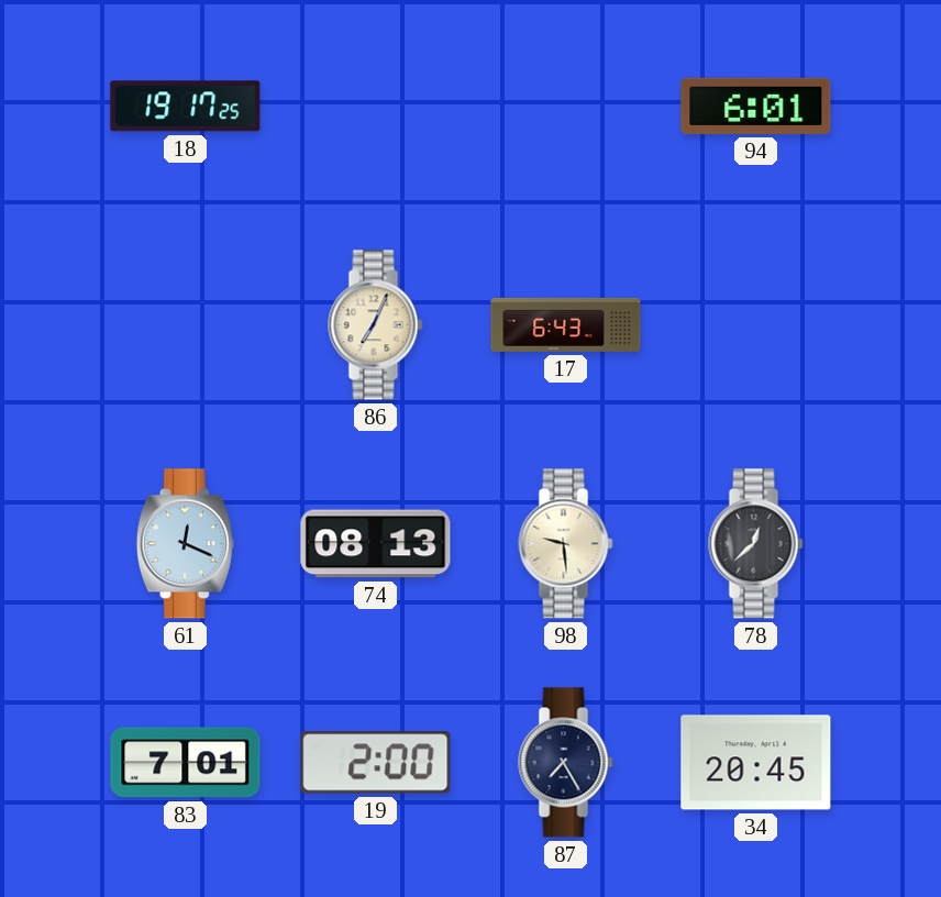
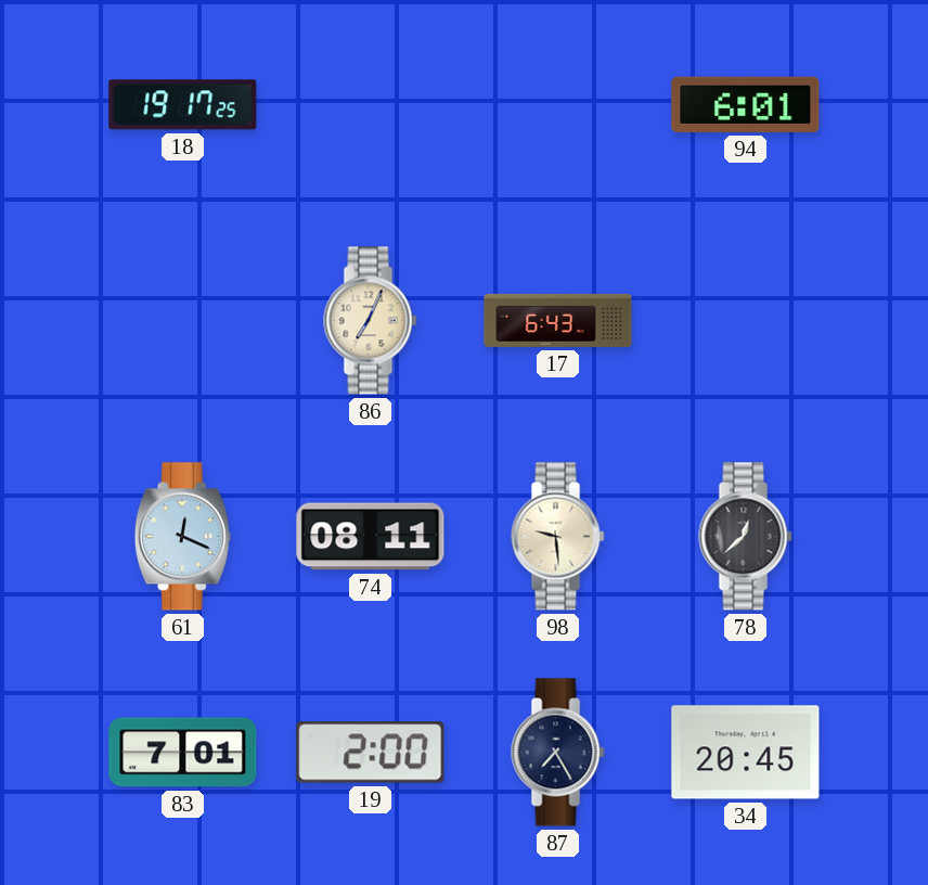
74: 08:13 -> 08:11
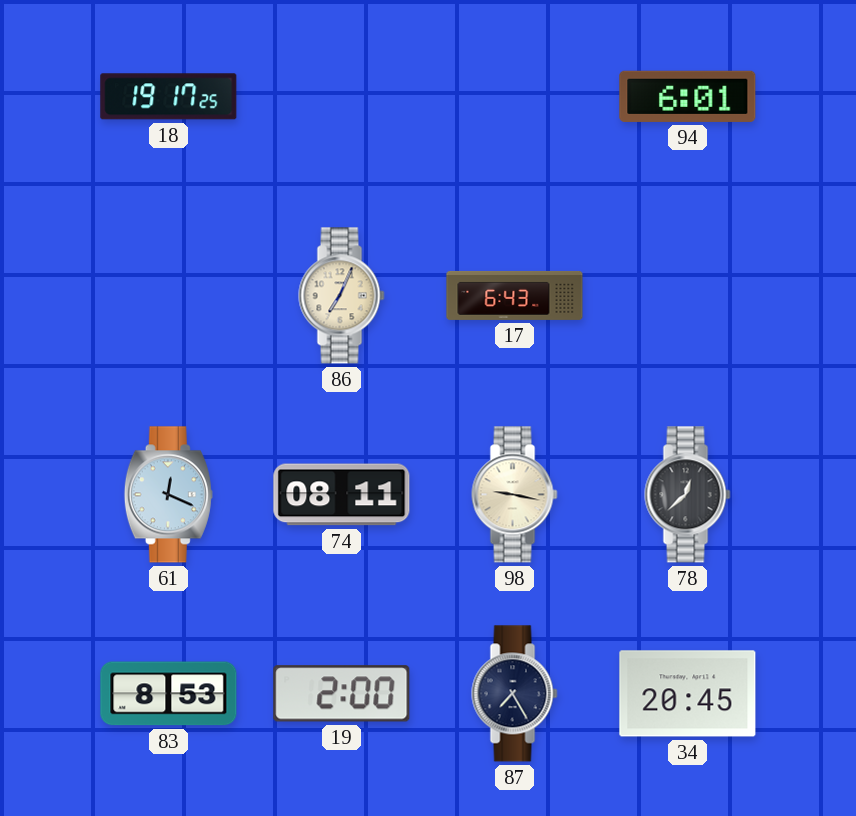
98: 9:29 -> 9:17
83: 7:01 -> 8:53
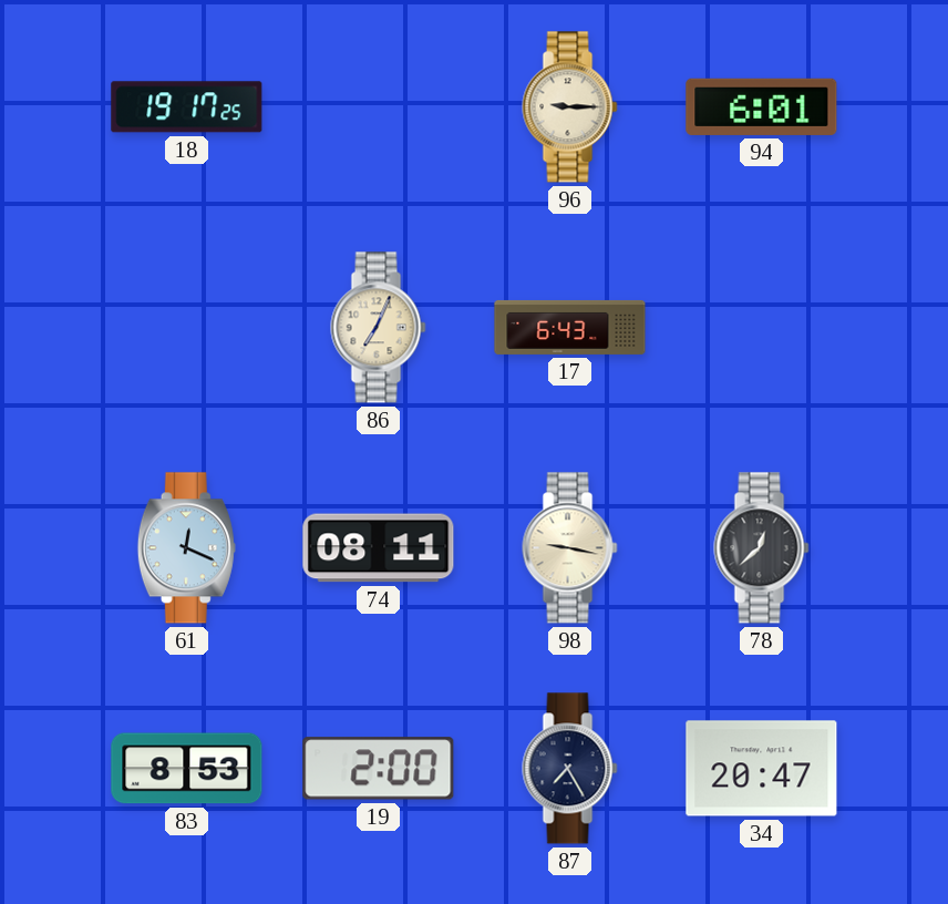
96: none -> 9:15
34: 20:45 -> 20:47
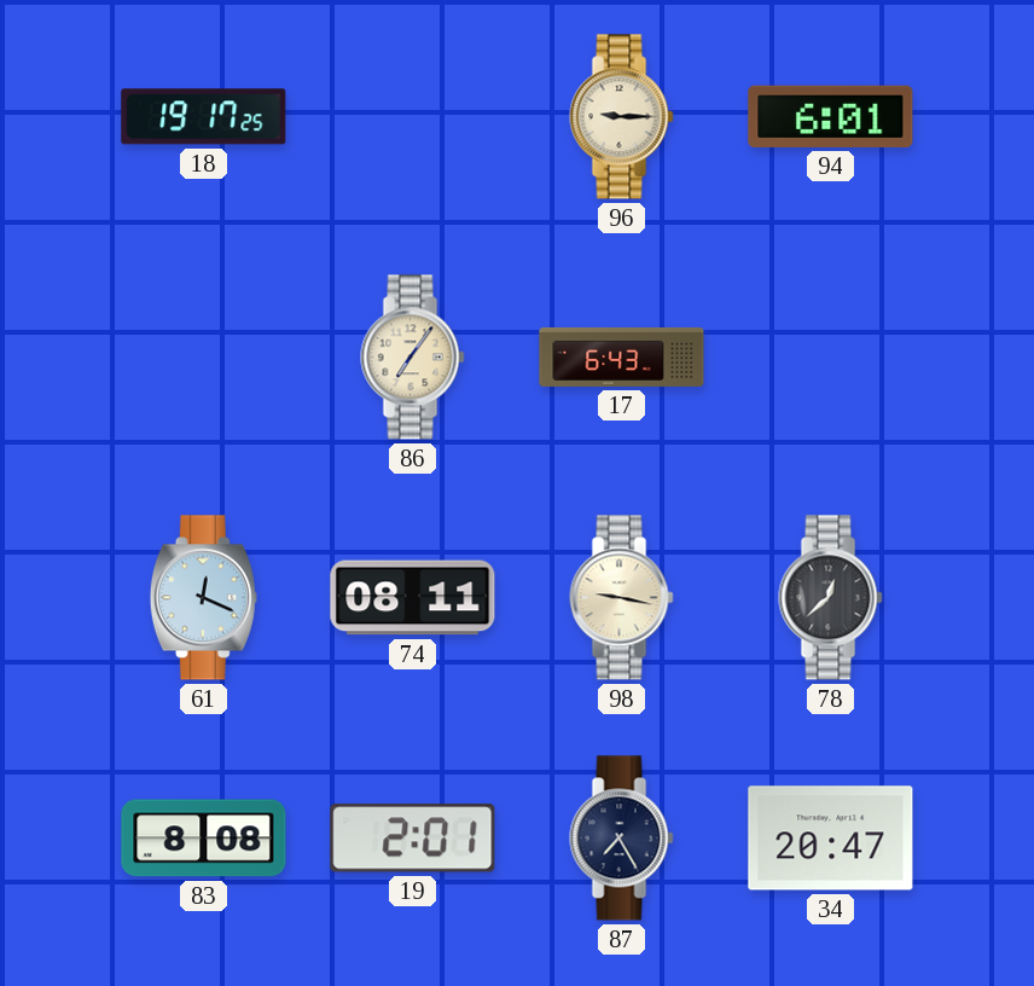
86: 7:04 -> 7:06
83: 8:53 -> 8:08
19: 2:00 -> 2:01
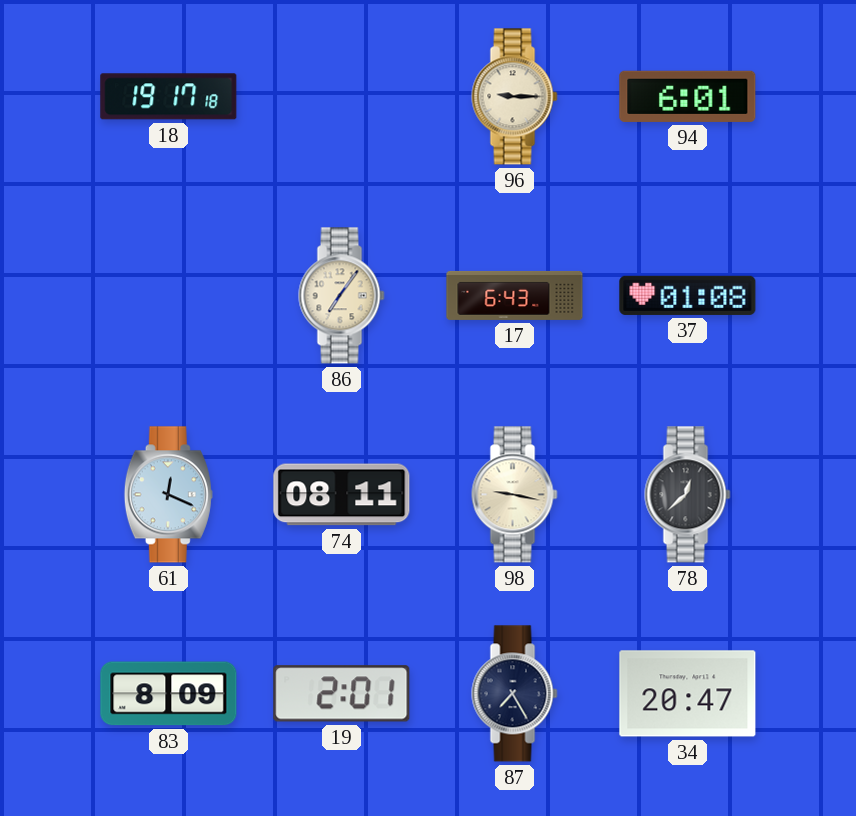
18: 19:17:25 -> 19:17:18
37: none -> 01:08
83: 8:08 -> 8:09
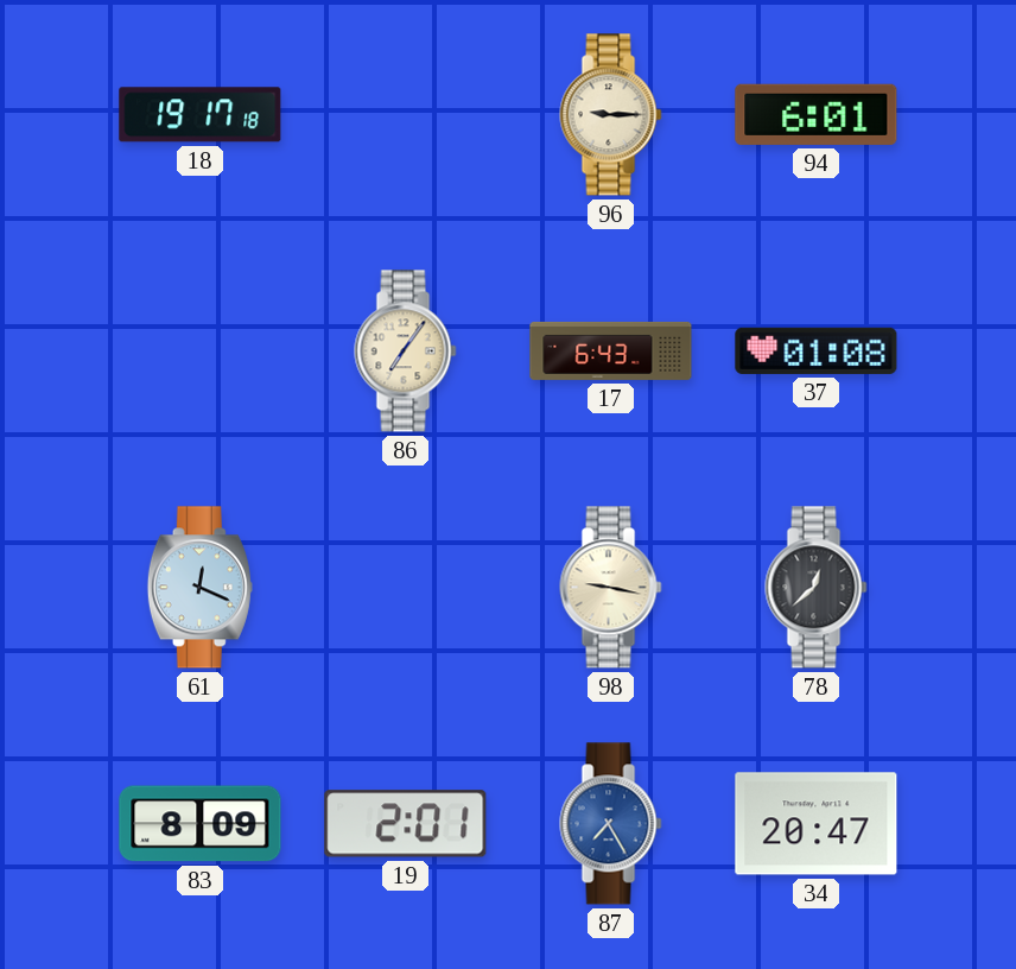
74: 08:11 -> none
87 dial: navy -> blue
